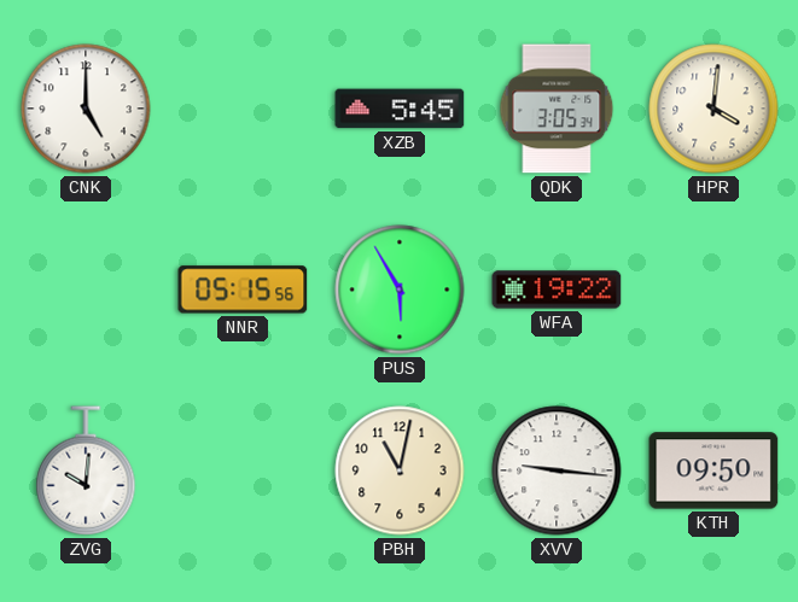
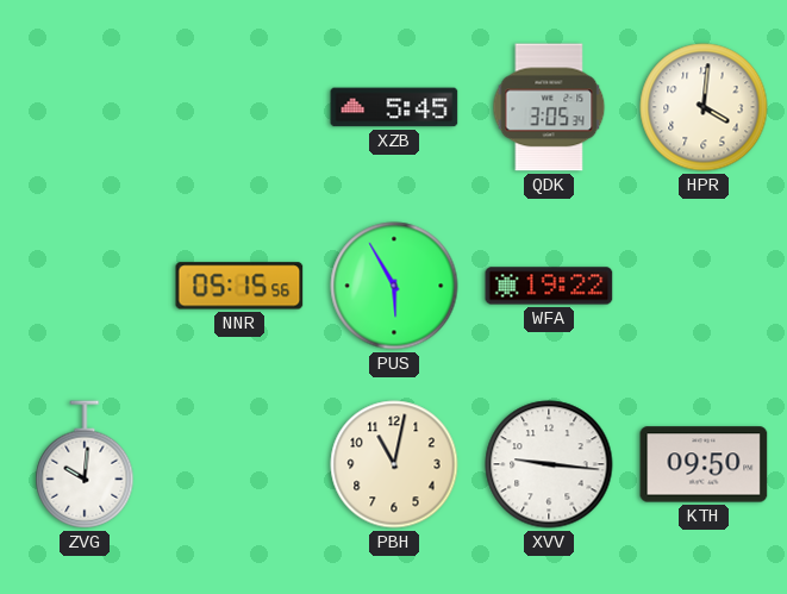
CNK: 5:00 -> none
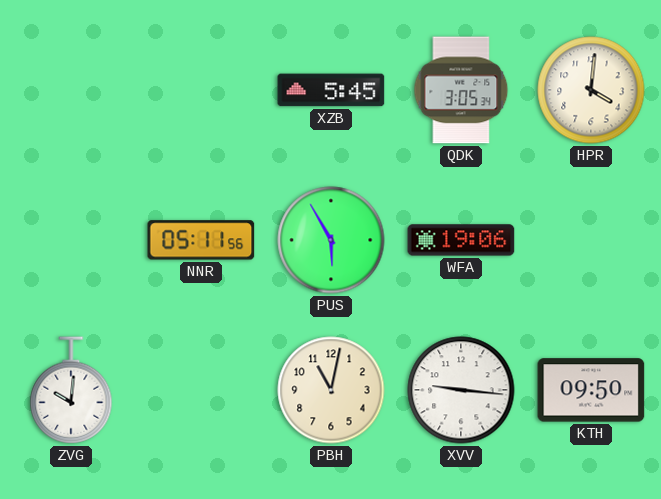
NNR: 05:15 -> 05:11
WFA: 19:22 -> 19:06
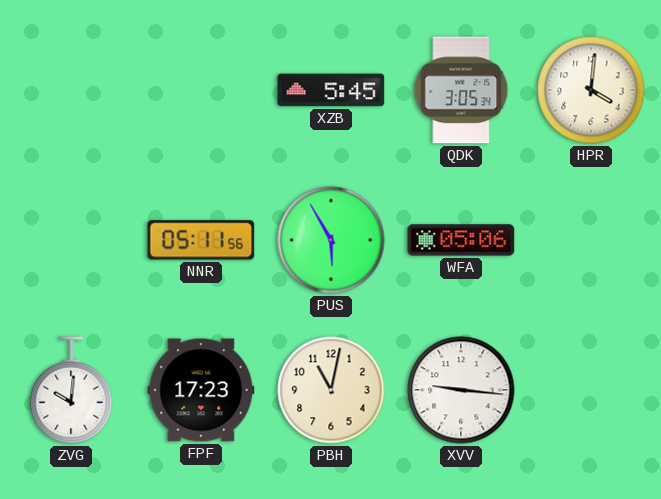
WFA: 19:06 -> 05:06
FPF: none -> 17:23
KTH: 09:50 -> none
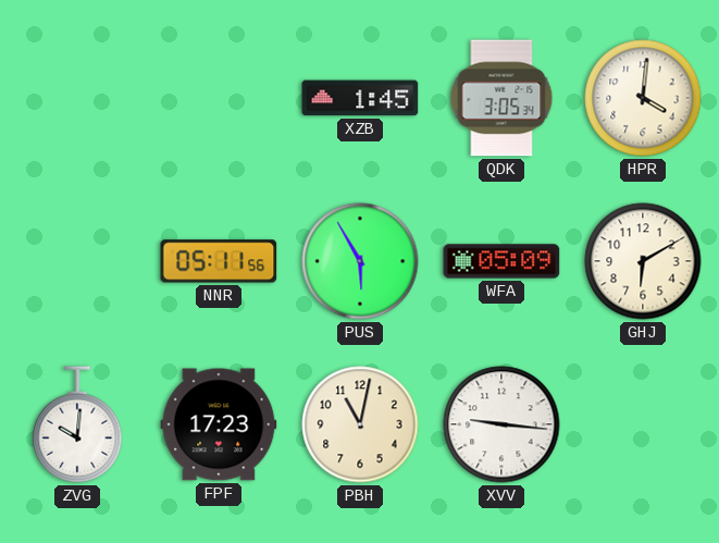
XZB: 5:45 -> 1:45
WFA: 05:06 -> 05:09
GHJ: none -> 6:10
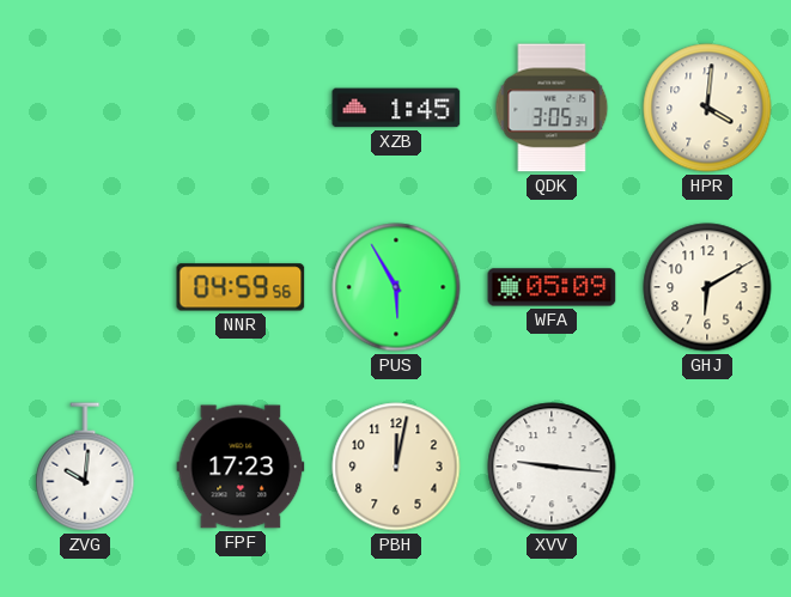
NNR: 05:11 -> 04:59
PBH: 11:02 -> 12:02
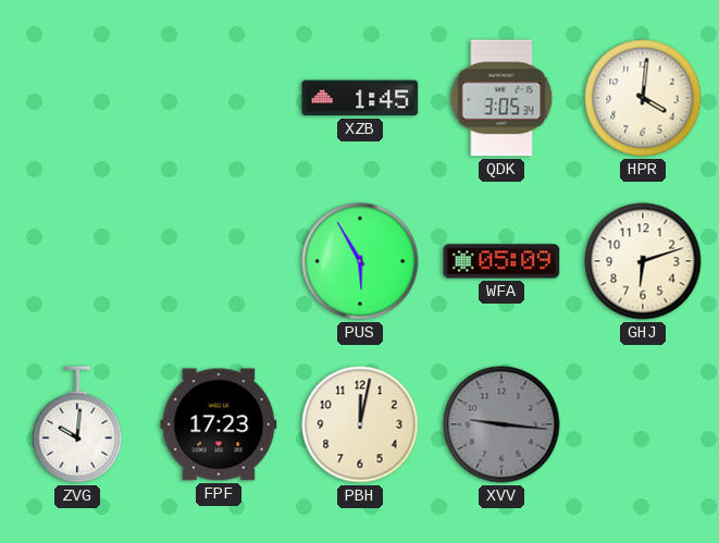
NNR: 04:59 -> none
GHJ: 6:10 -> 6:12
XVV dial: white -> grey
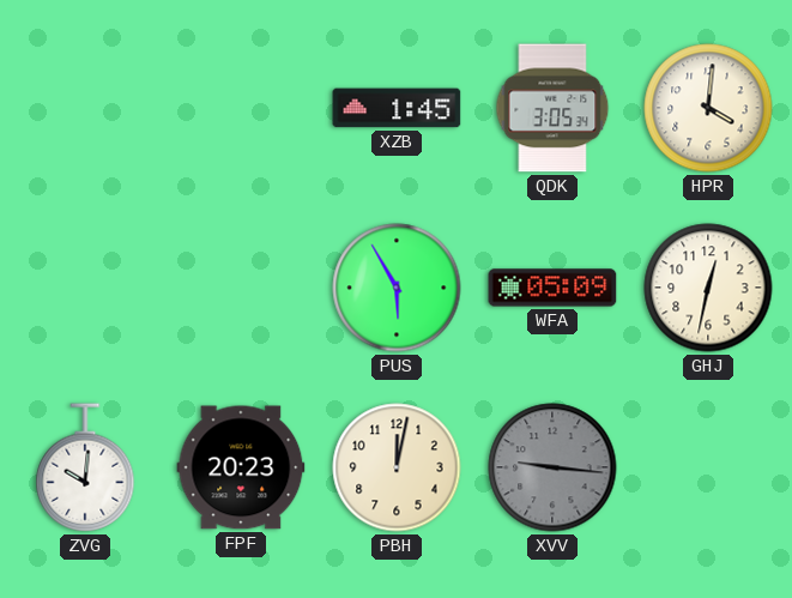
GHJ: 6:12 -> 12:32
FPF: 17:23 -> 20:23
